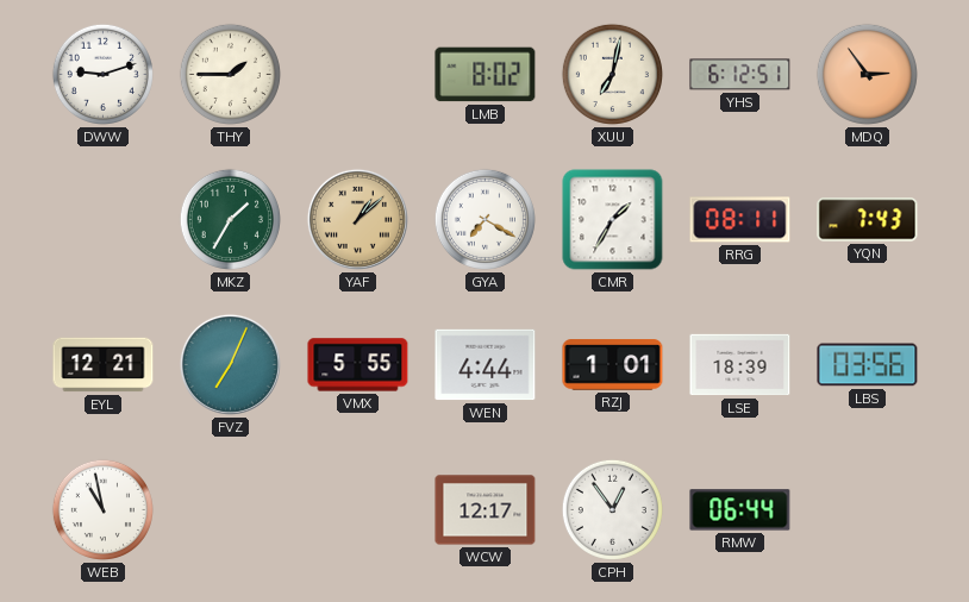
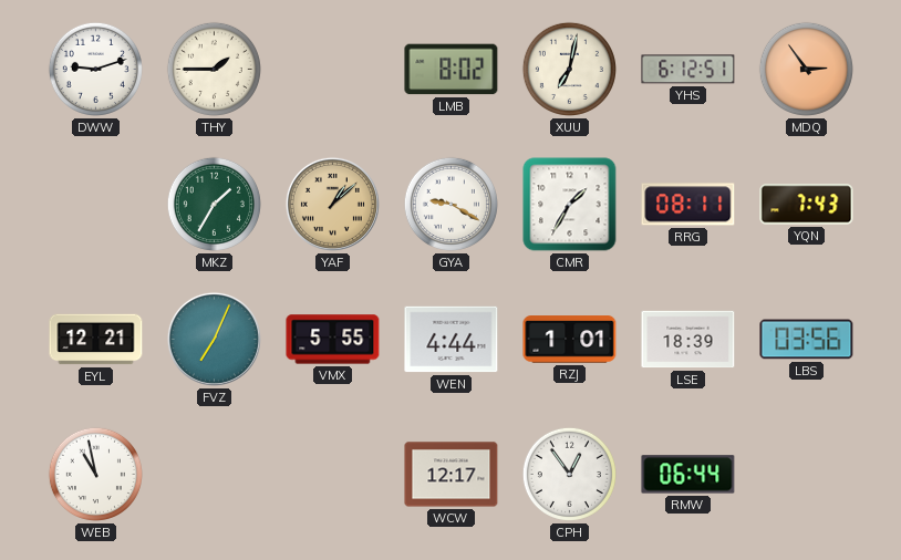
GYA: 7:20 -> 9:20
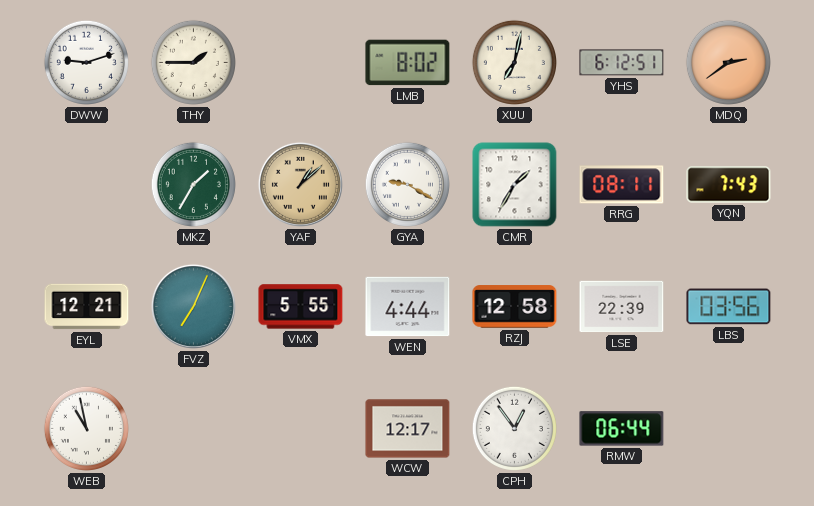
MDQ: 2:54 -> 2:39
RZJ: 1:01 -> 12:58
LSE: 18:39 -> 22:39
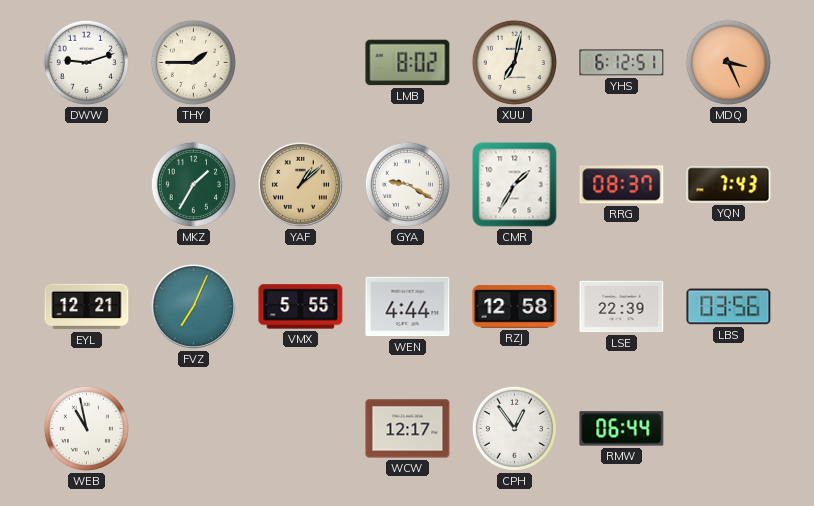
MDQ: 2:39 -> 3:26
RRG: 08:11 -> 08:37
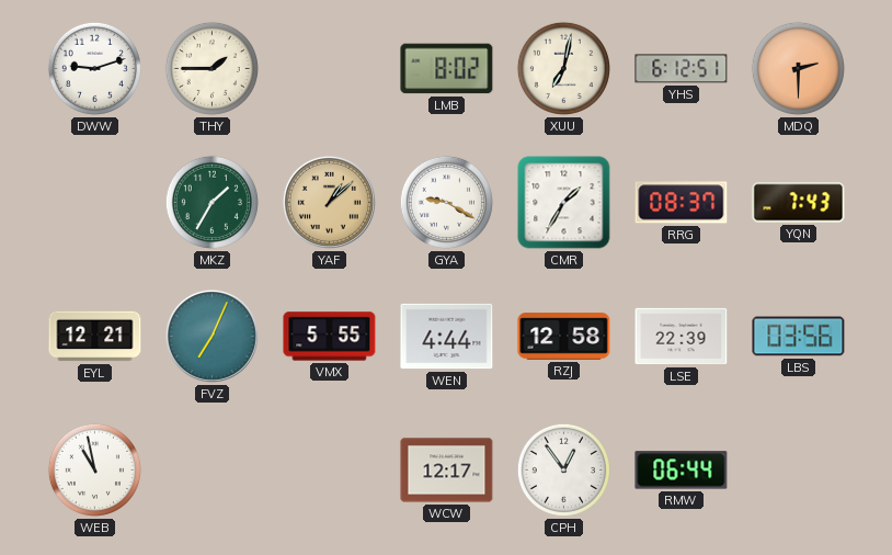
MDQ: 3:26 -> 2:30
